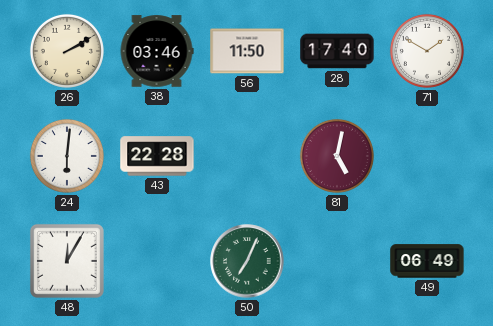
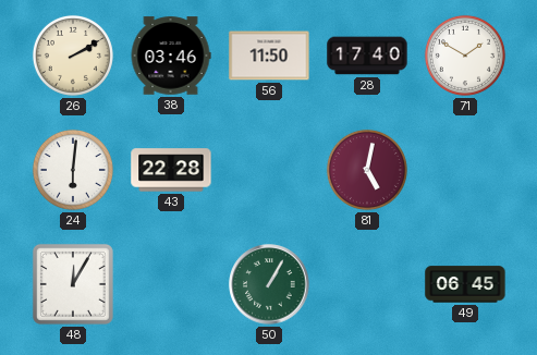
50: 7:04 -> 1:05
49: 06:49 -> 06:45
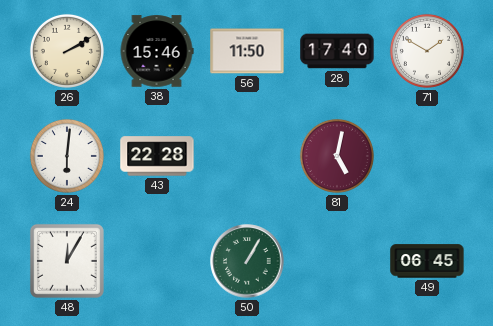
38: 03:46 -> 15:46
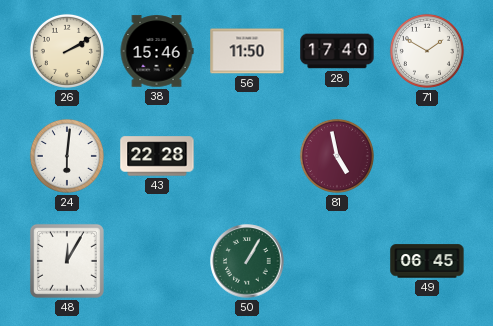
81: 5:02 -> 4:58
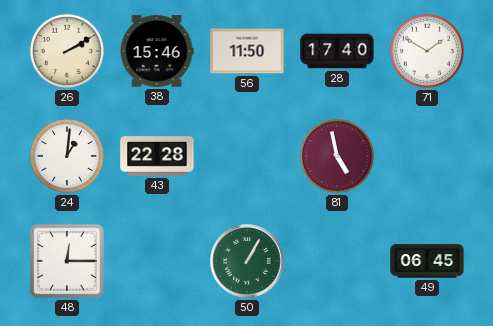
24: 6:01 -> 1:01
48: 12:05 -> 12:15
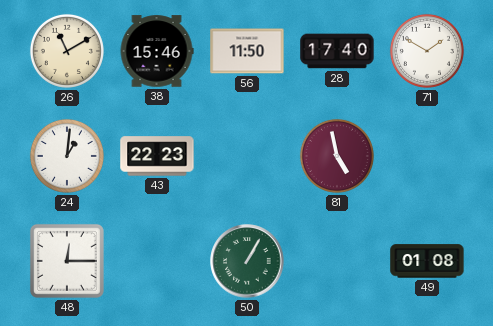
26: 2:10 -> 11:10
43: 22:28 -> 22:23
49: 06:45 -> 01:08
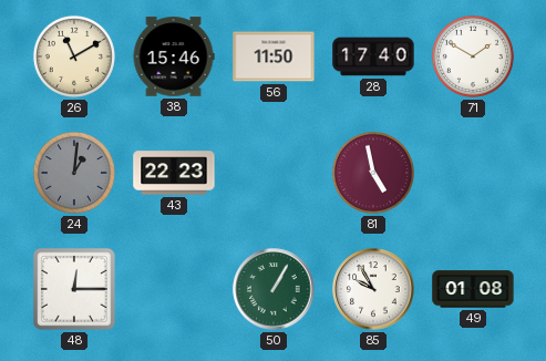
24 dial: white -> grey
85: none -> 9:55
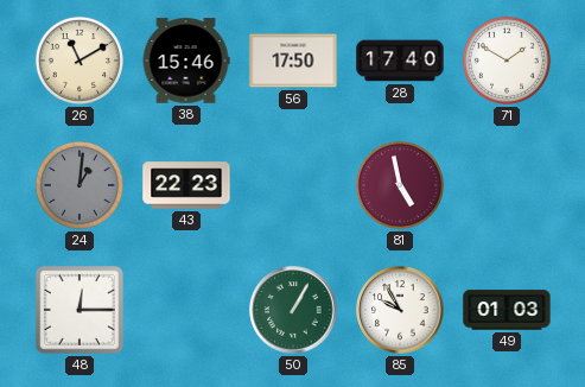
56: 11:50 -> 17:50
49: 01:08 -> 01:03
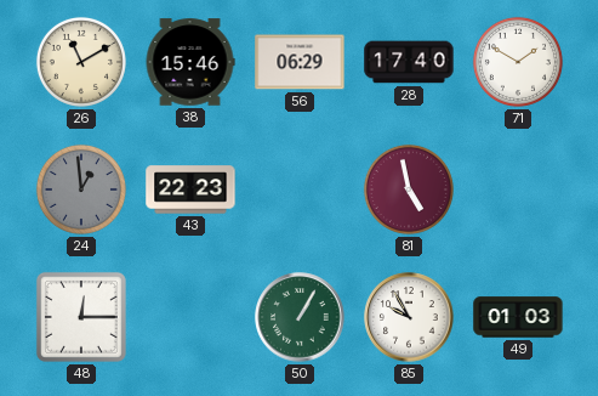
56: 17:50 -> 06:29
24: 1:01 -> 12:59
